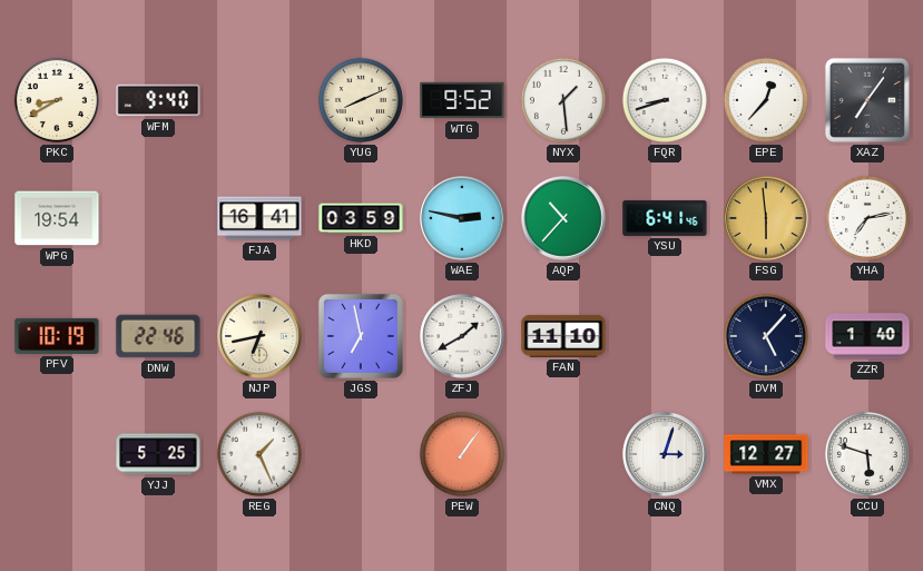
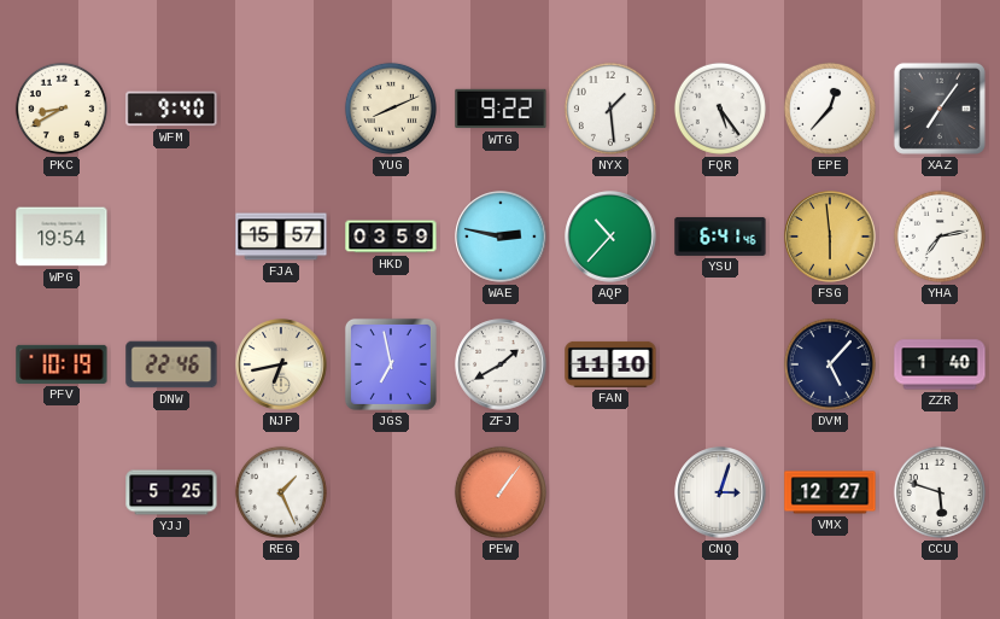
WTG: 9:52 -> 9:22
FQR: 8:42 -> 5:24
FJA: 16:41 -> 15:57
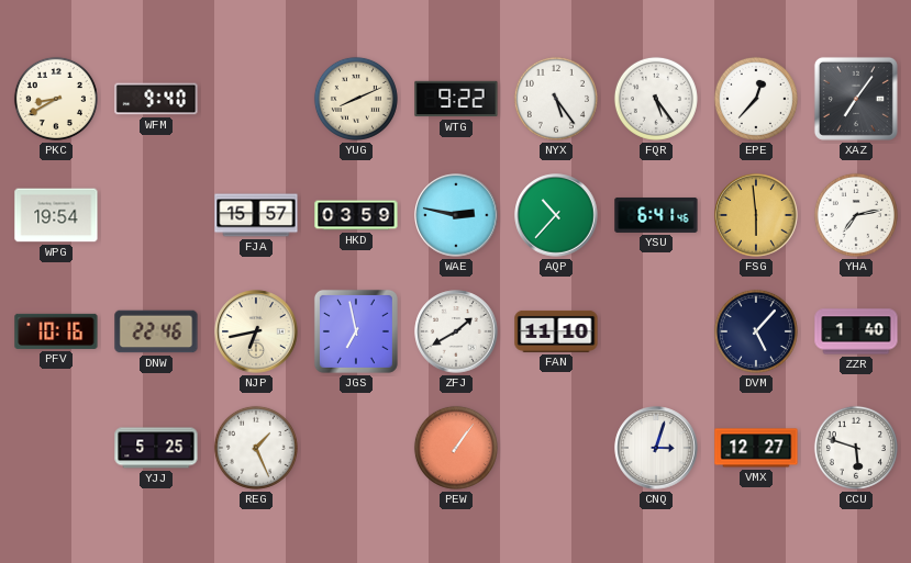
NYX: 1:29 -> 5:24
PFV: 10:19 -> 10:16
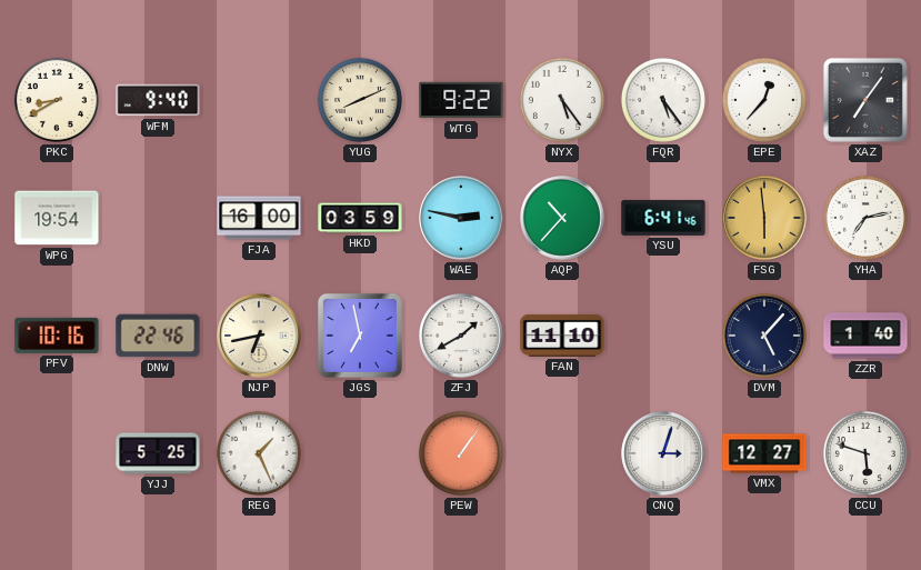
FJA: 15:57 -> 16:00
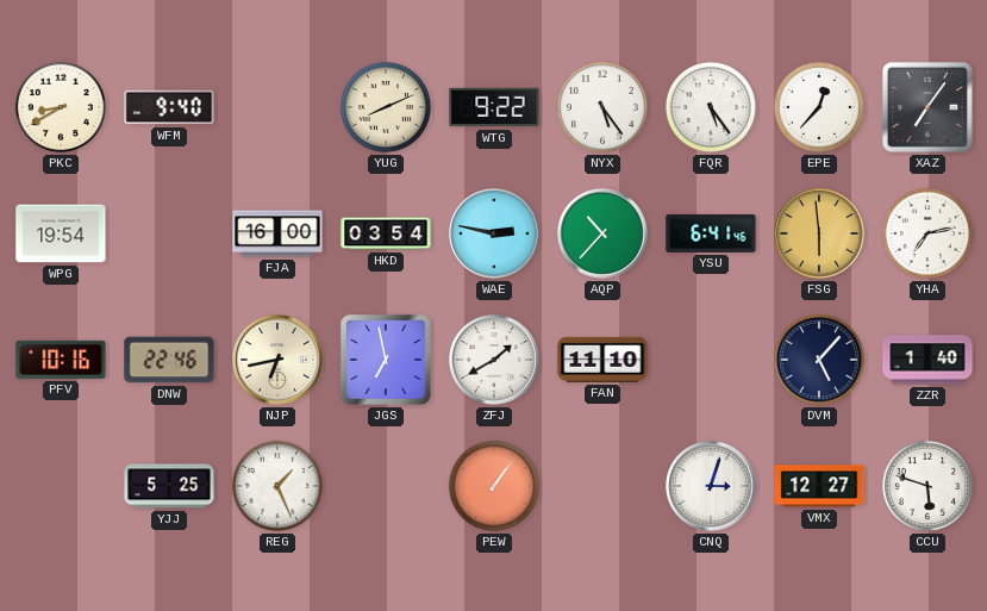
HKD: 03:59 -> 03:54
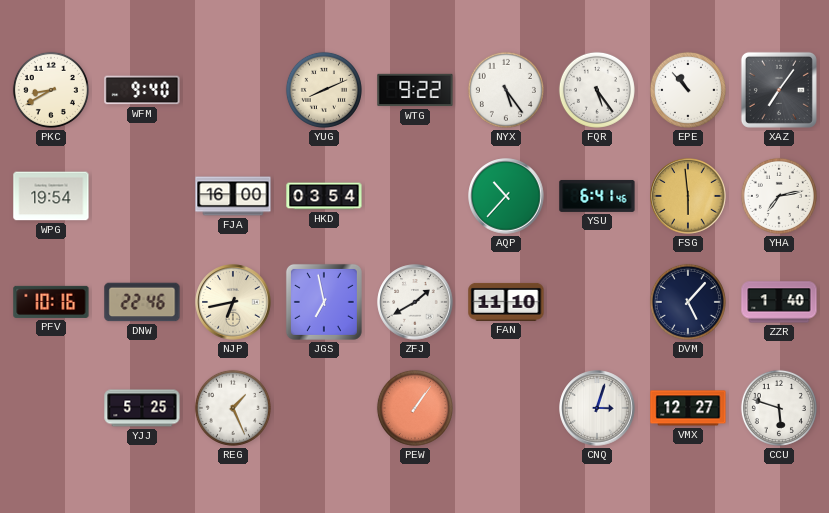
EPE: 12:37 -> 10:53
WAE: 2:47 -> none
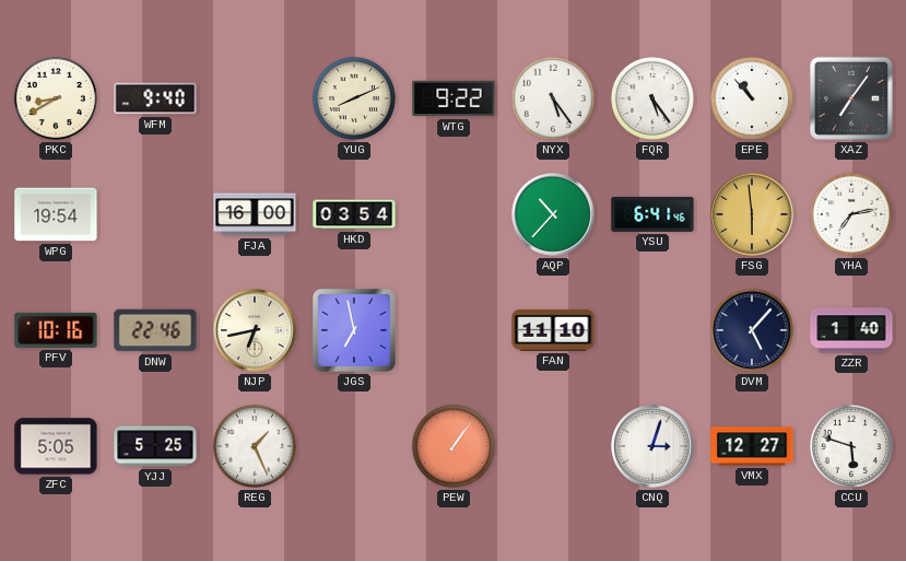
ZFJ: 1:40 -> none
ZFC: none -> 5:05
